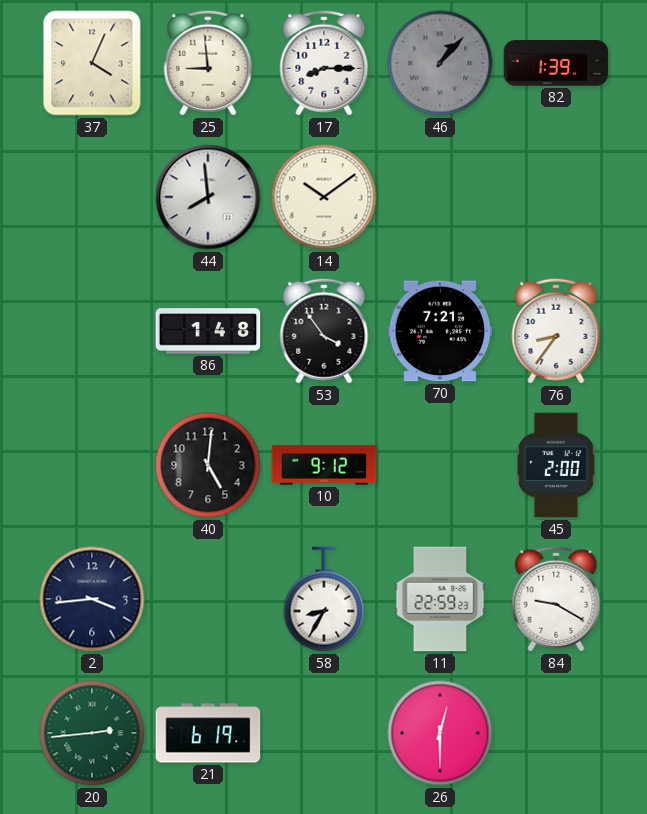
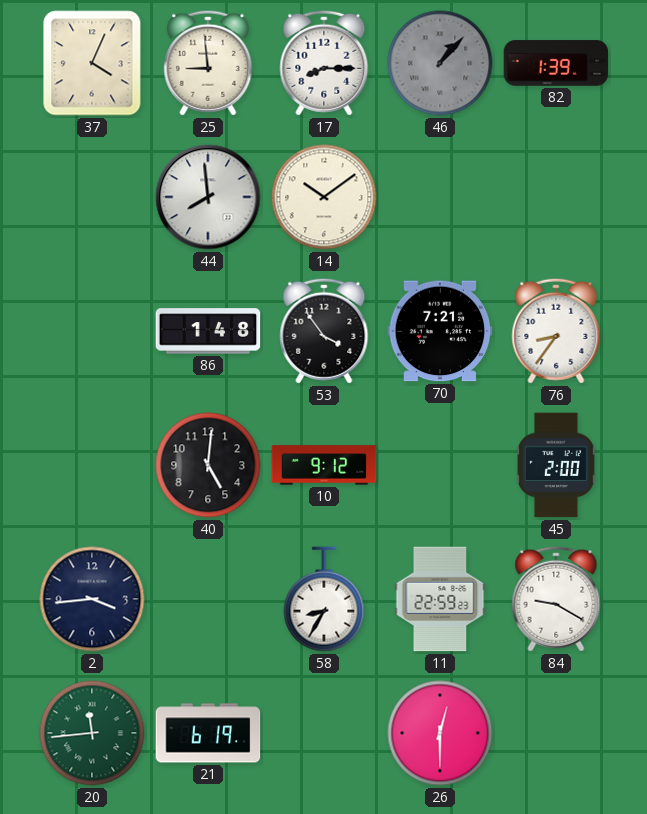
20: 2:44 -> 11:44
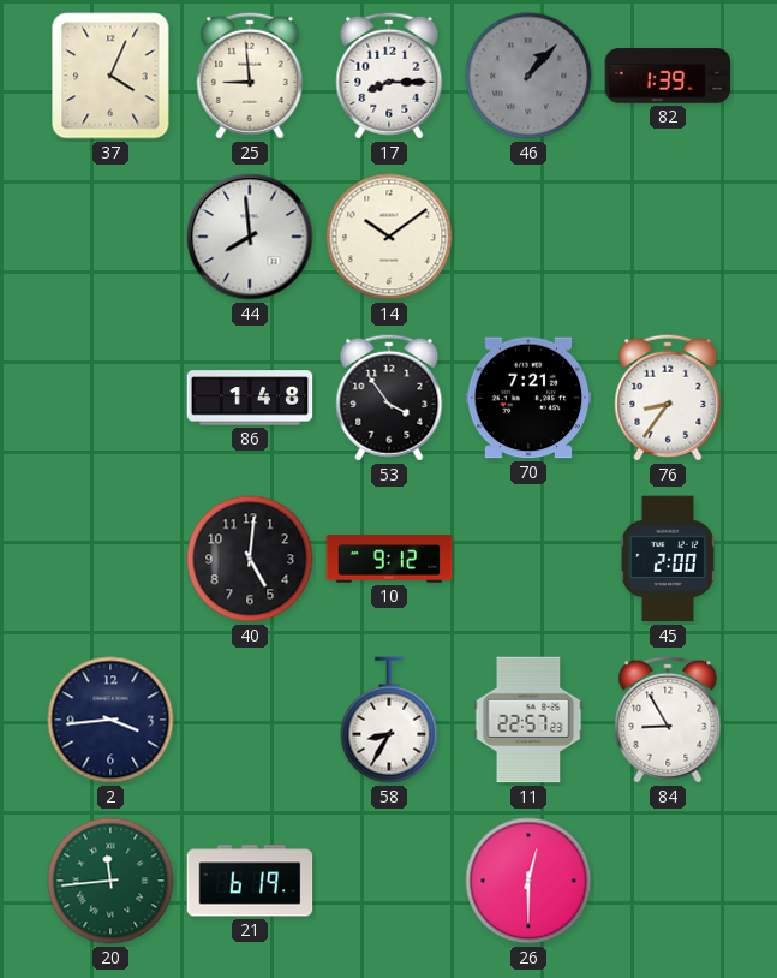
11: 22:59 -> 22:57
84: 9:20 -> 8:55
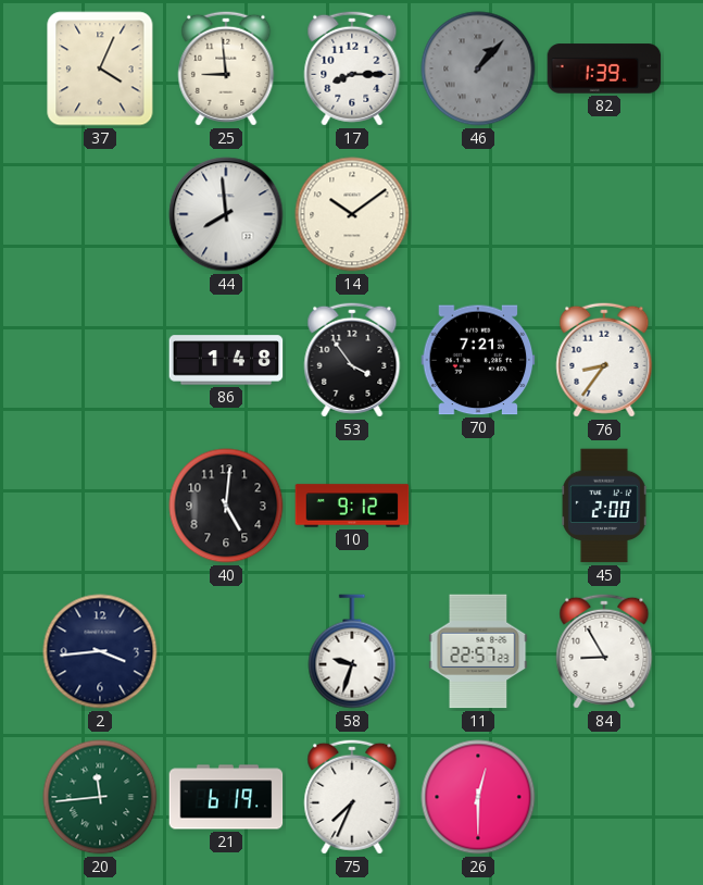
58: 8:35 -> 9:33
75: none -> 7:34
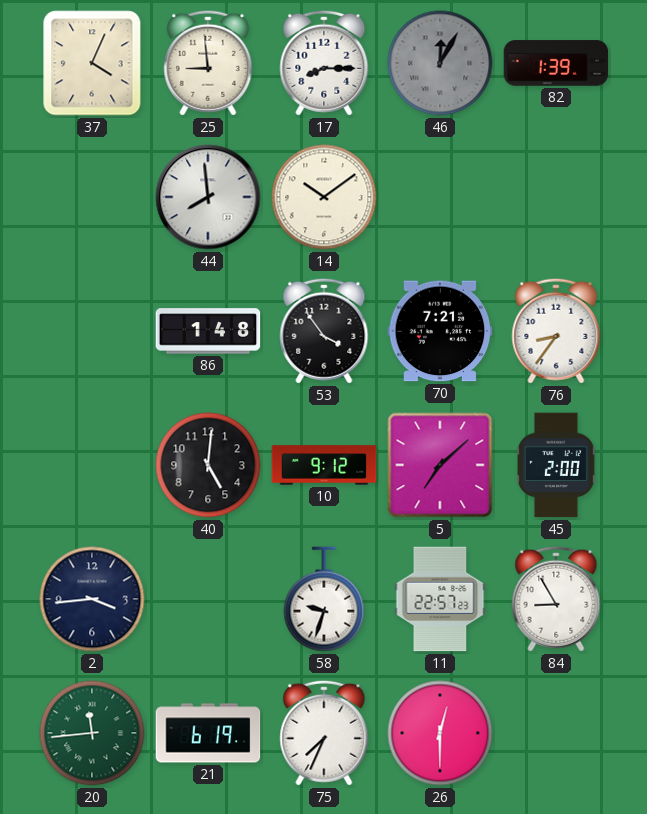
46: 1:07 -> 12:05
5: none -> 7:08
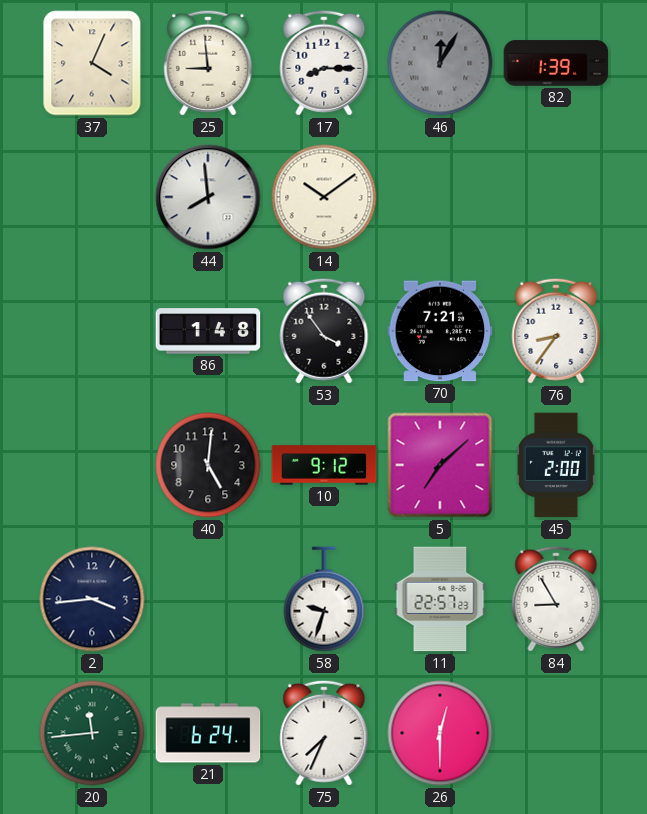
21: 6:19 -> 6:24
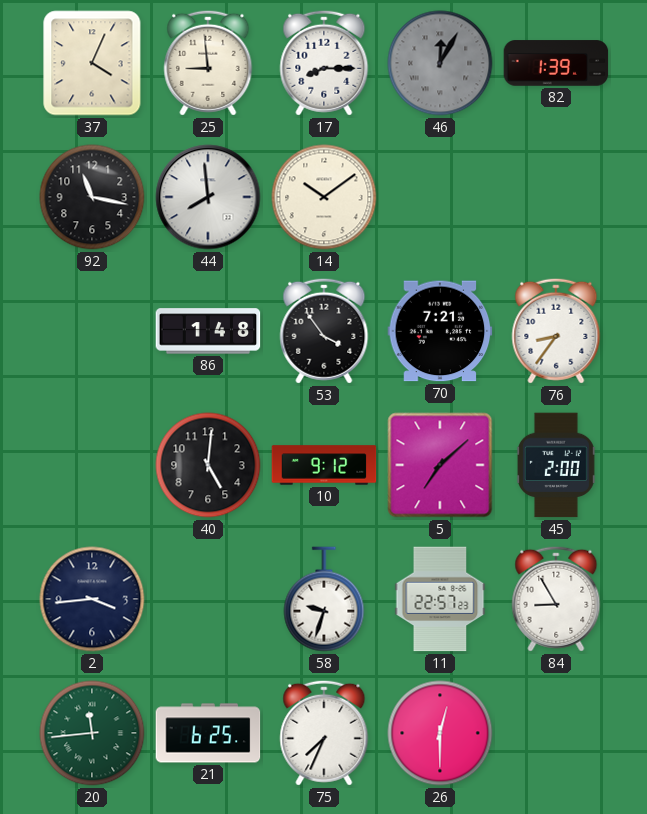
92: none -> 11:17
21: 6:24 -> 6:25
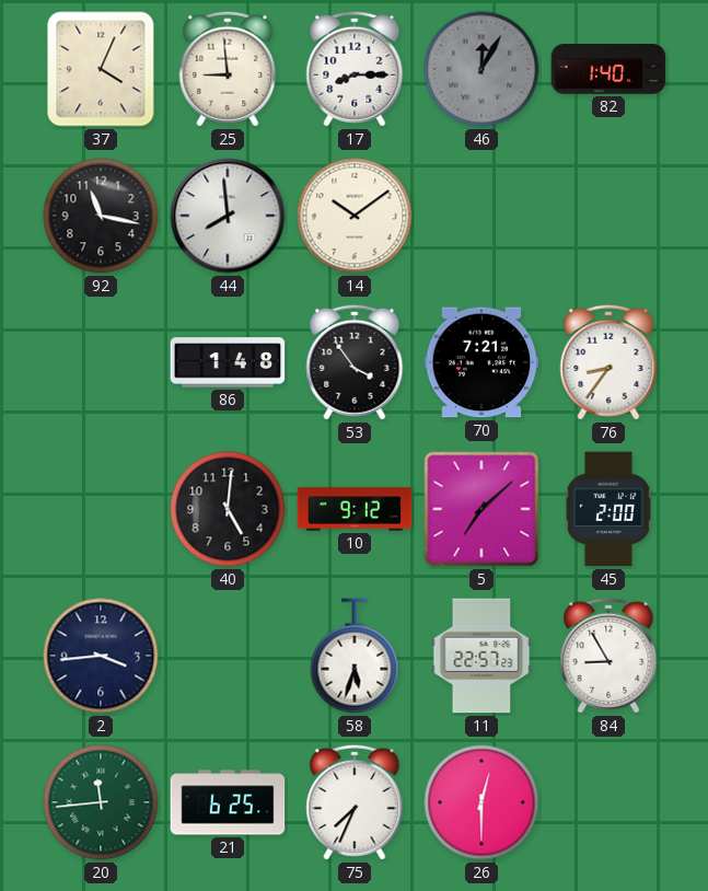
82: 1:39 -> 1:40
58: 9:33 -> 5:33
